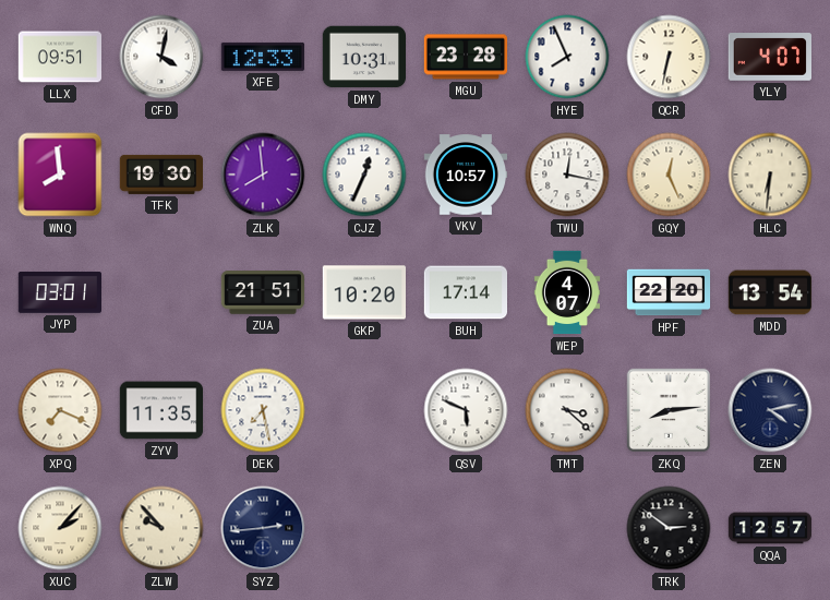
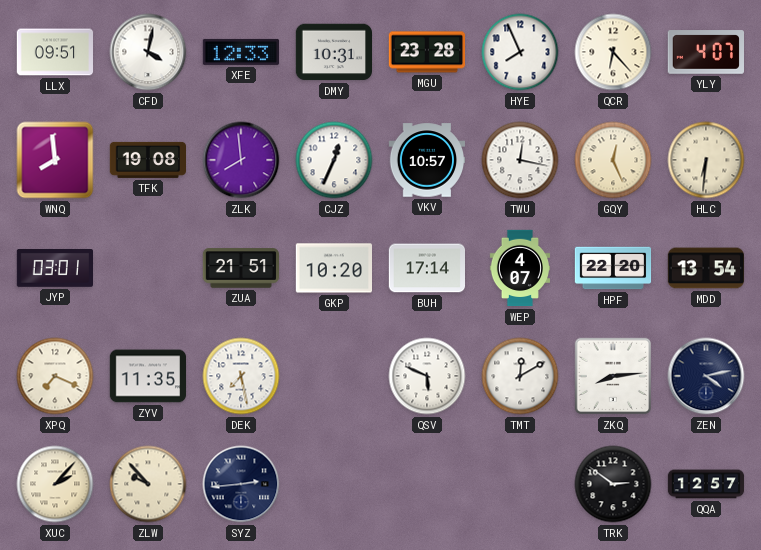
QCR: 6:32 -> 6:23
TFK: 19:30 -> 19:08
TMT: 3:22 -> 12:10
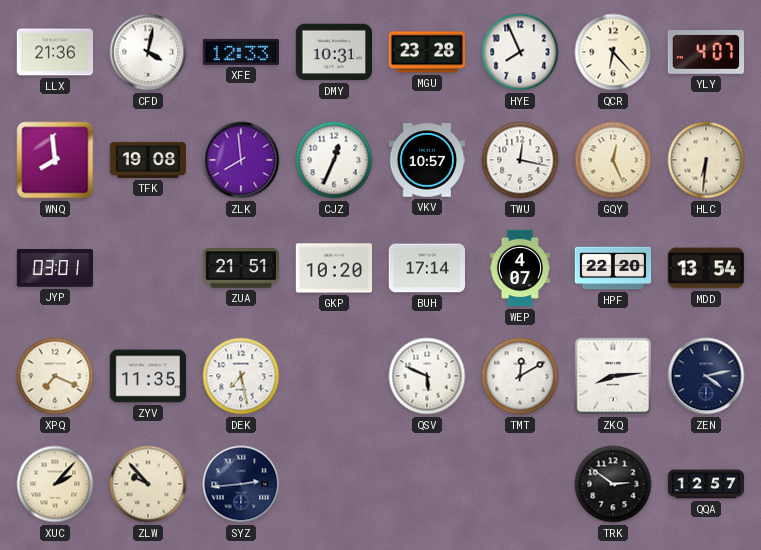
LLX: 09:51 -> 21:36
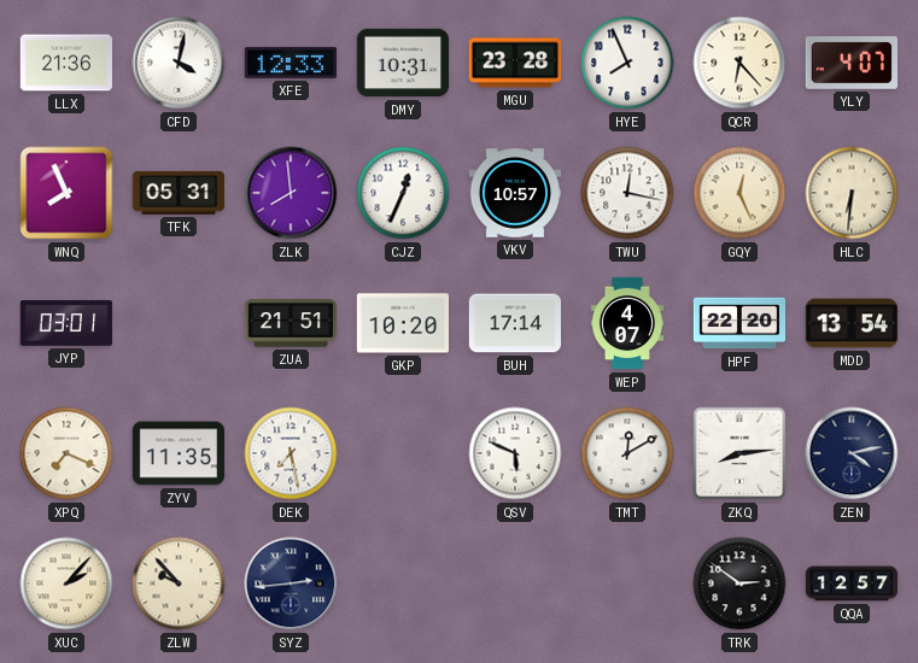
WNQ: 7:59 -> 7:56
TFK: 19:08 -> 05:31
